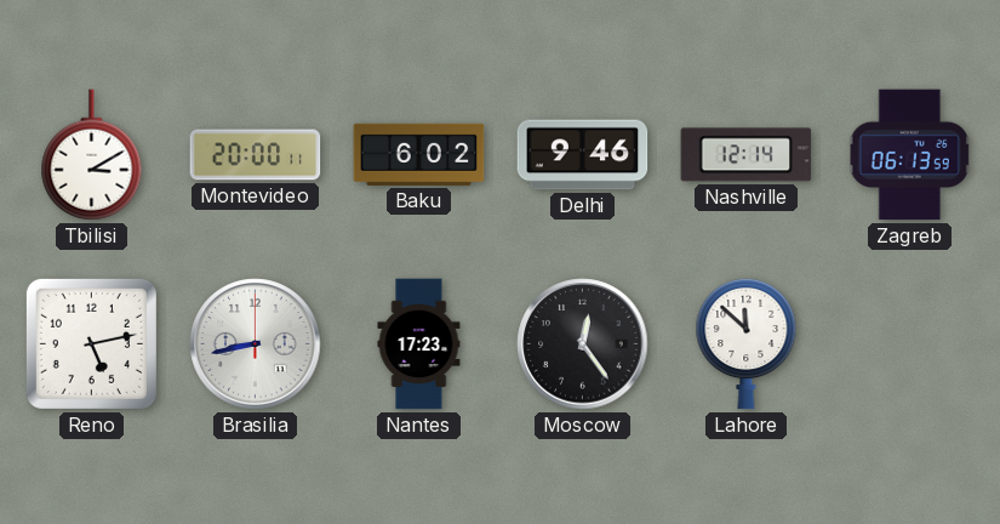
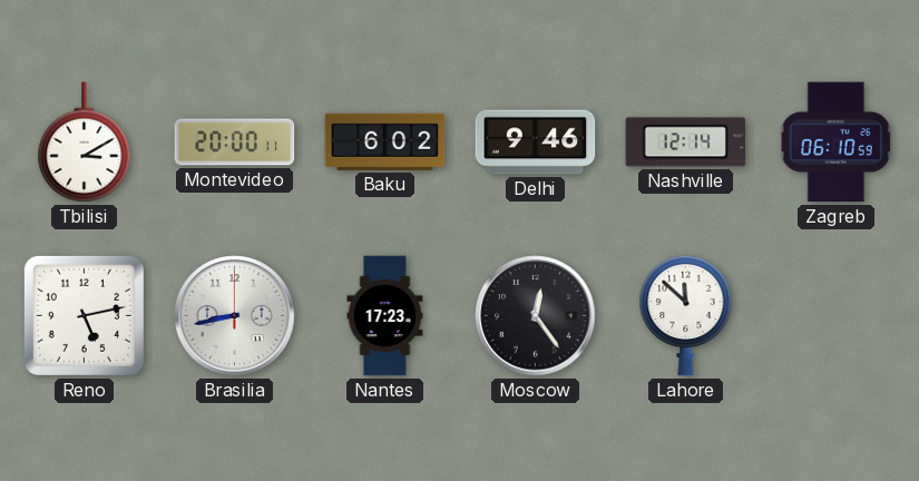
Zagreb: 06:13 -> 06:10
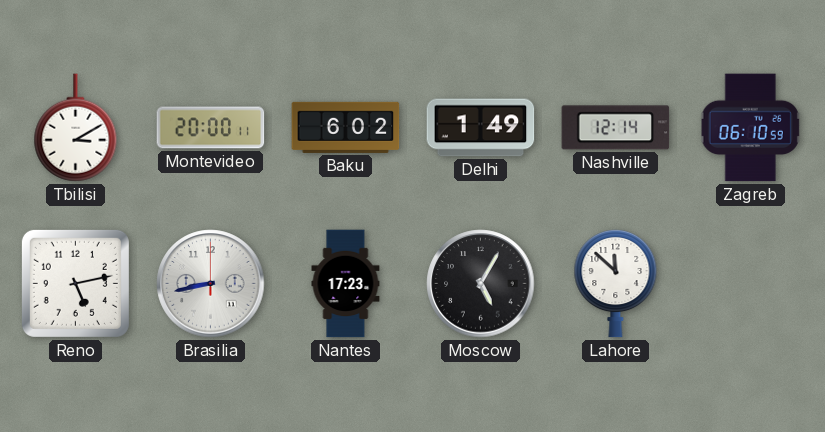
Delhi: 9:46 -> 1:49
Moscow: 12:24 -> 5:05
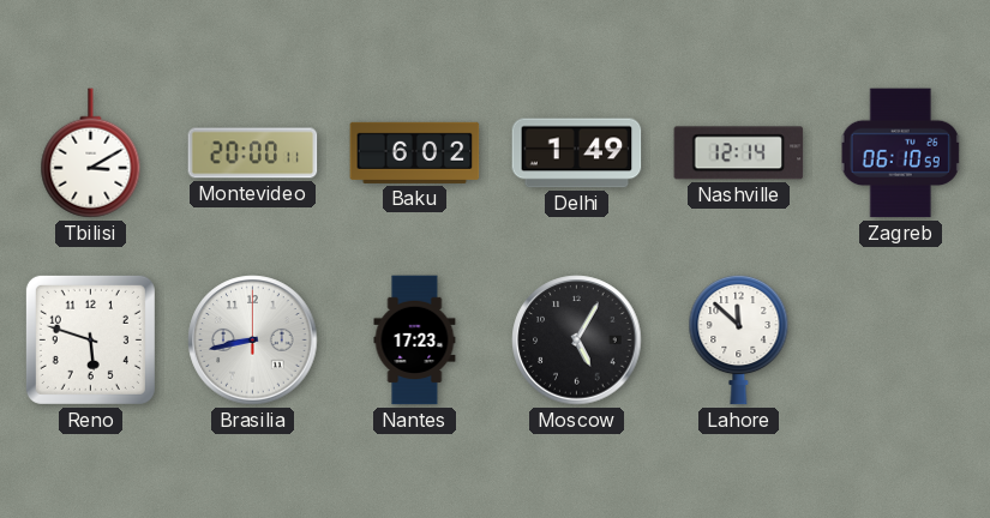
Reno: 5:13 -> 5:48
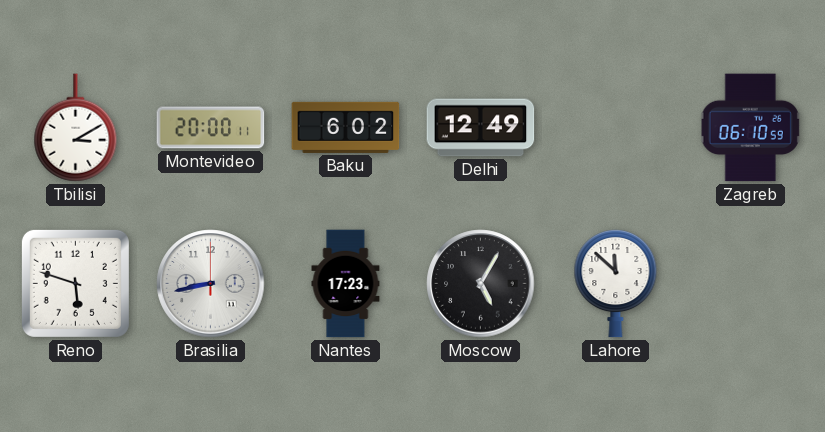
Delhi: 1:49 -> 12:49
Nashville: 12:14 -> none
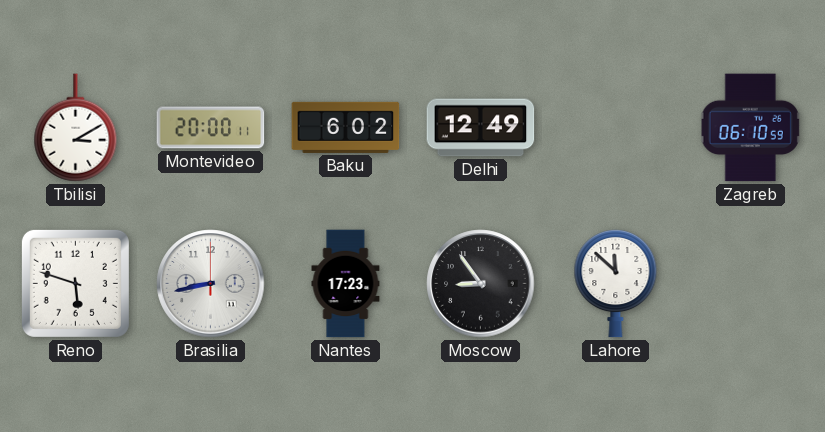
Moscow: 5:05 -> 8:54
